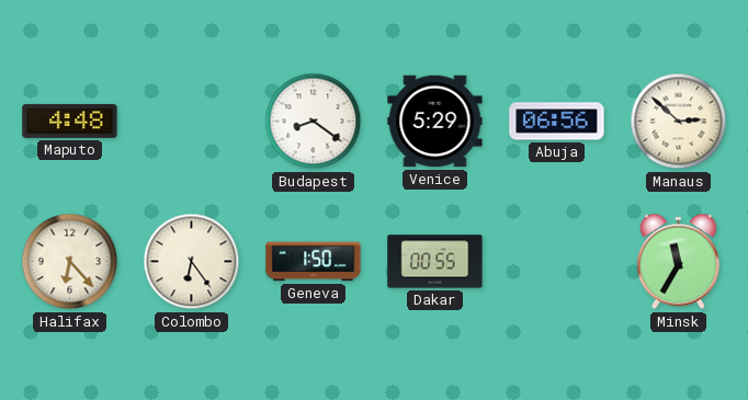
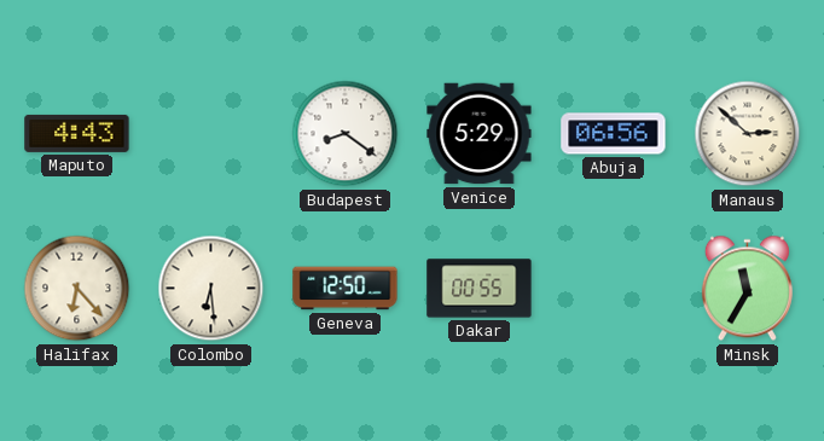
Maputo: 4:48 -> 4:43
Colombo: 6:24 -> 6:29
Geneva: 1:50 -> 12:50
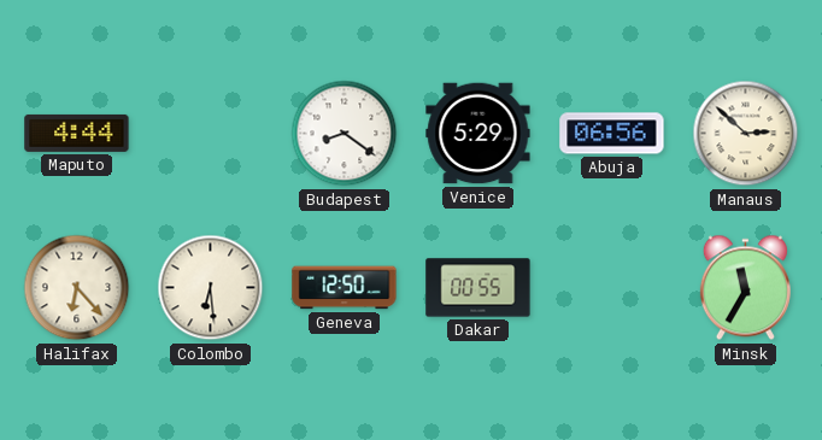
Maputo: 4:43 -> 4:44
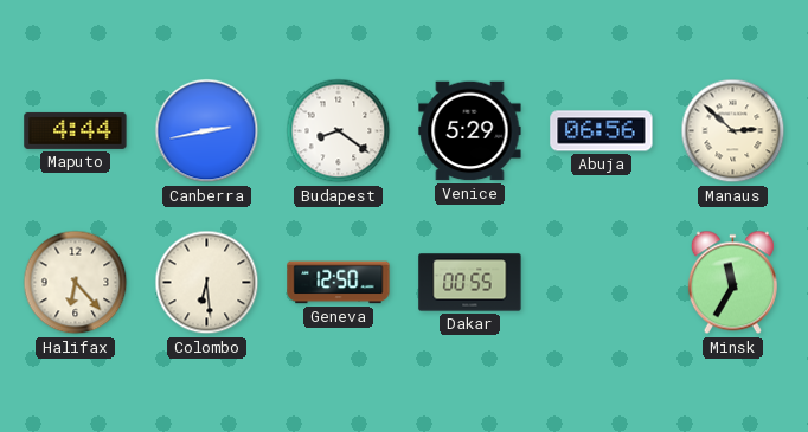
Canberra: none -> 2:43
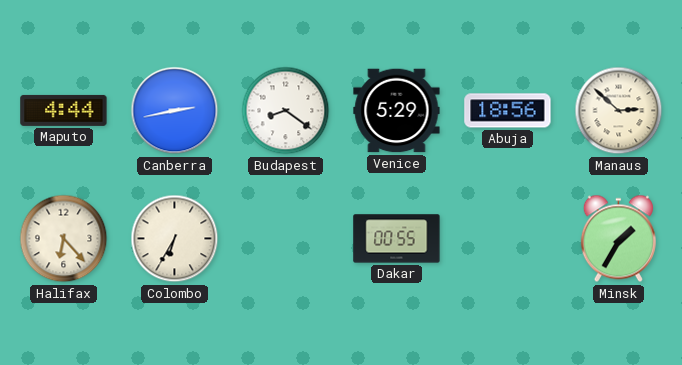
Abuja: 06:56 -> 18:56
Colombo: 6:29 -> 6:35
Geneva: 12:50 -> none
Minsk: 11:35 -> 1:35
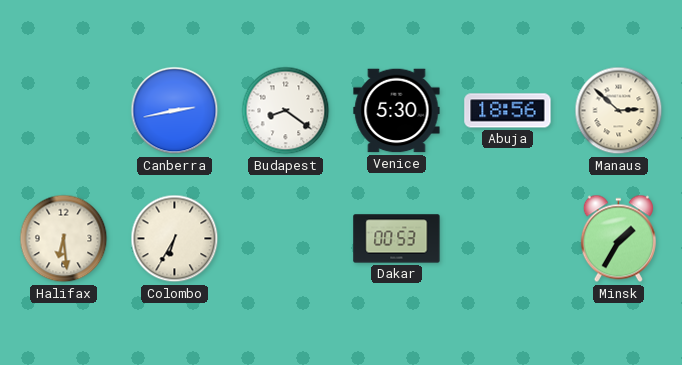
Maputo: 4:44 -> none
Venice: 5:29 -> 5:30
Halifax: 6:23 -> 6:29
Dakar: 00:55 -> 00:53
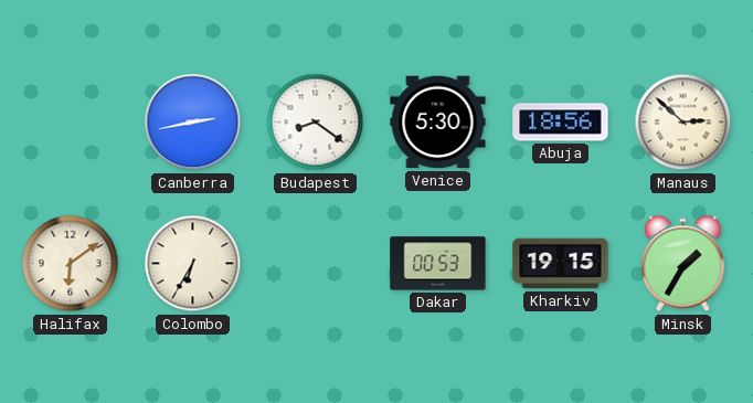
Halifax: 6:29 -> 6:09
Kharkiv: none -> 19:15
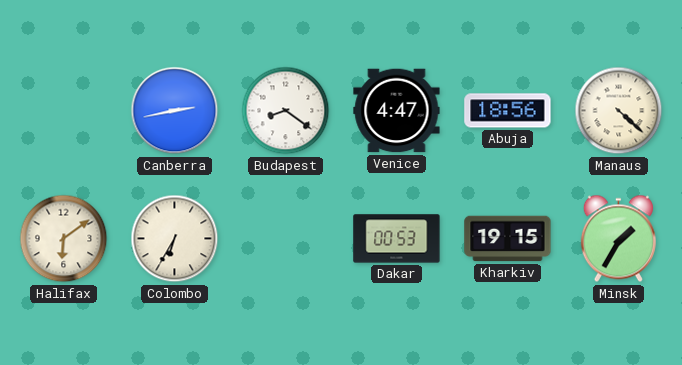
Venice: 5:30 -> 4:47
Manaus: 2:52 -> 4:22
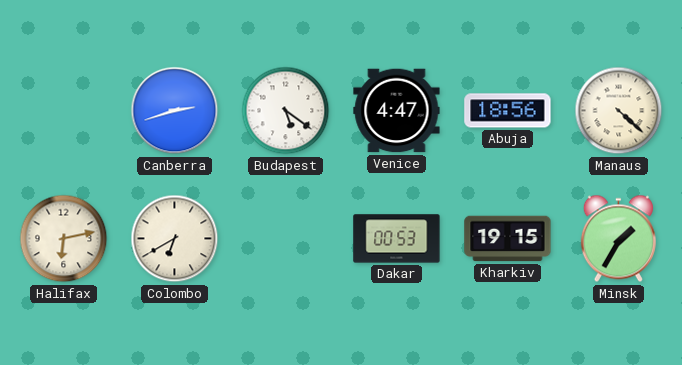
Canberra: 2:43 -> 2:42
Budapest: 8:21 -> 5:21
Halifax: 6:09 -> 6:13
Colombo: 6:35 -> 6:40
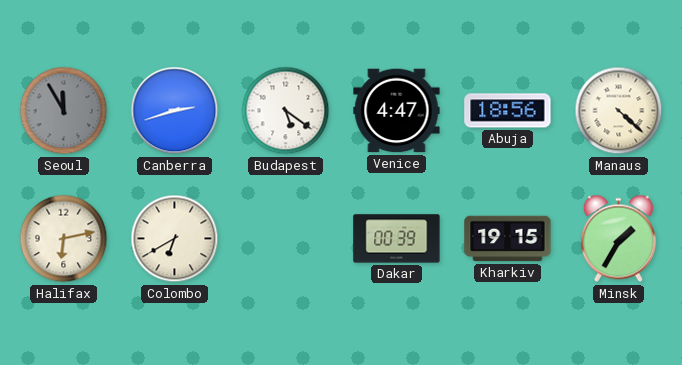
Seoul: none -> 11:55
Dakar: 00:53 -> 00:39
